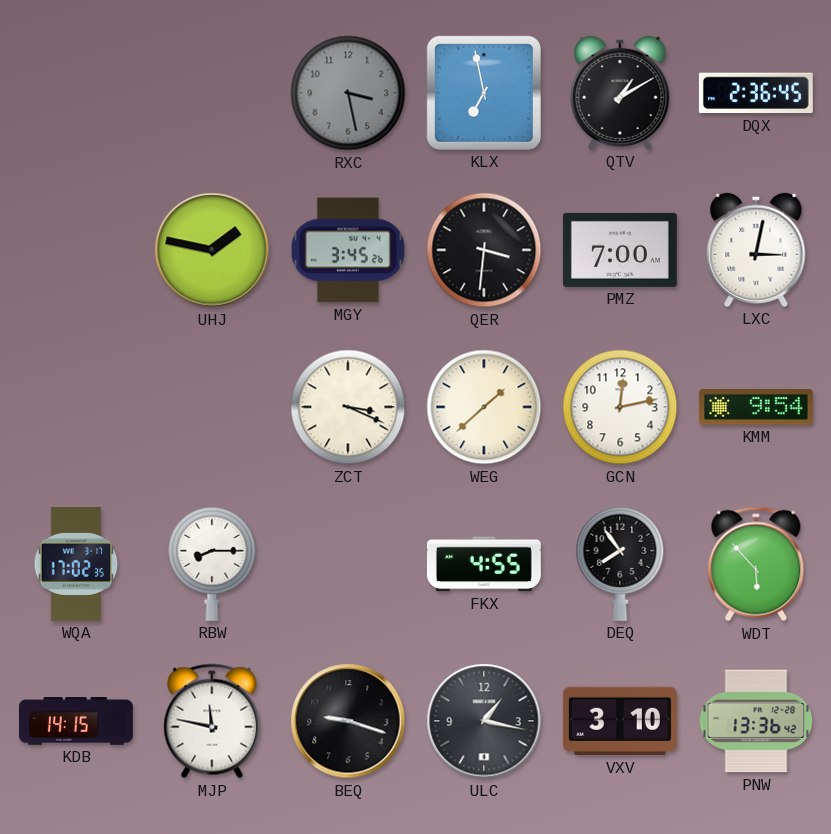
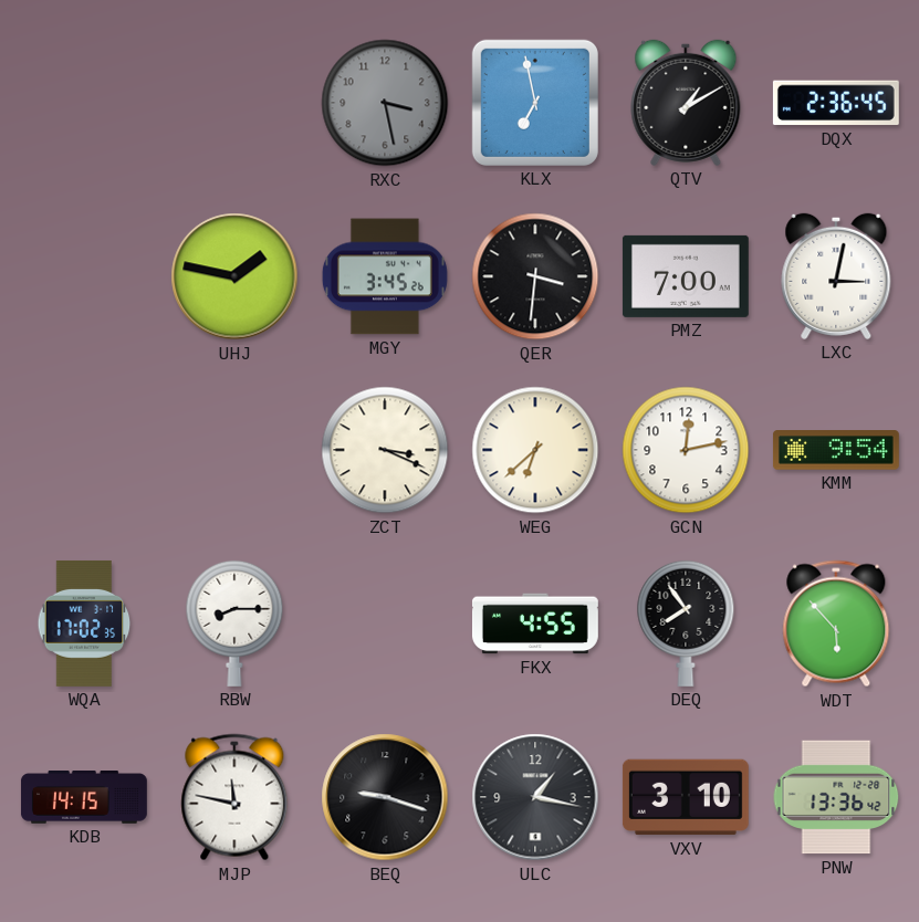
WEG: 1:38 -> 6:38
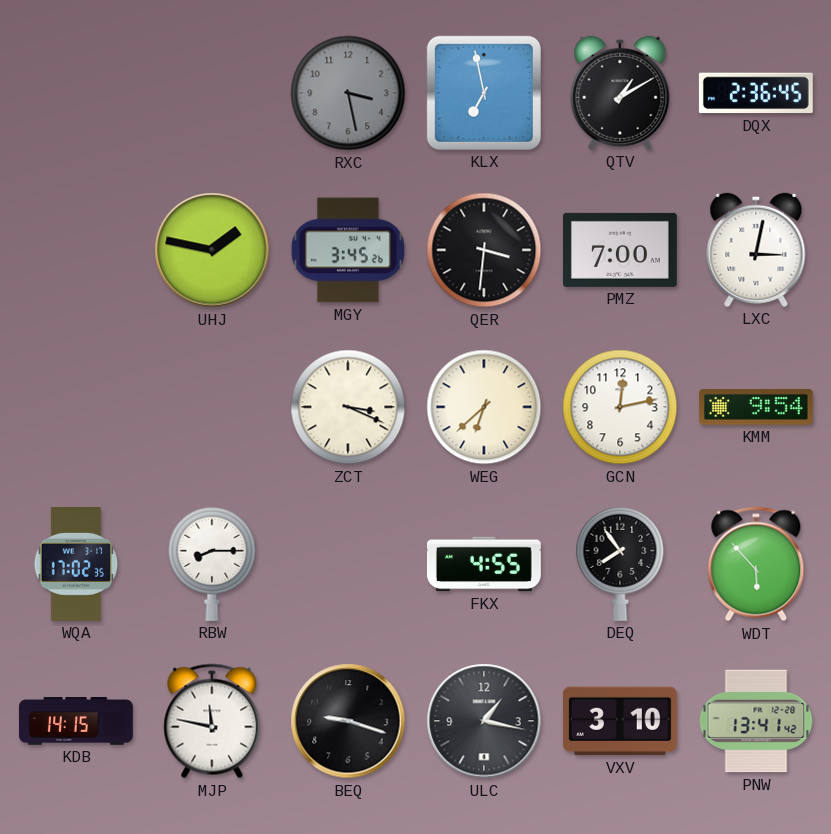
PNW: 13:36 -> 13:41
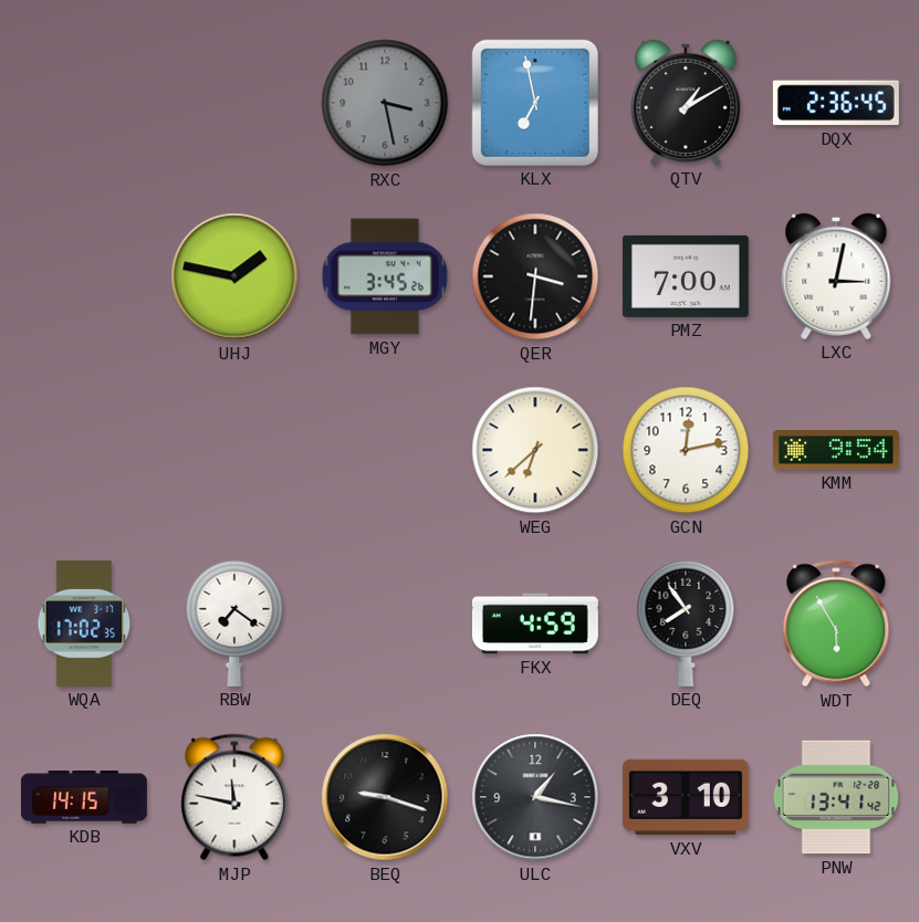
ZCT: 3:19 -> none
RBW: 8:15 -> 7:21
FKX: 4:55 -> 4:59
WDT: 5:53 -> 5:55
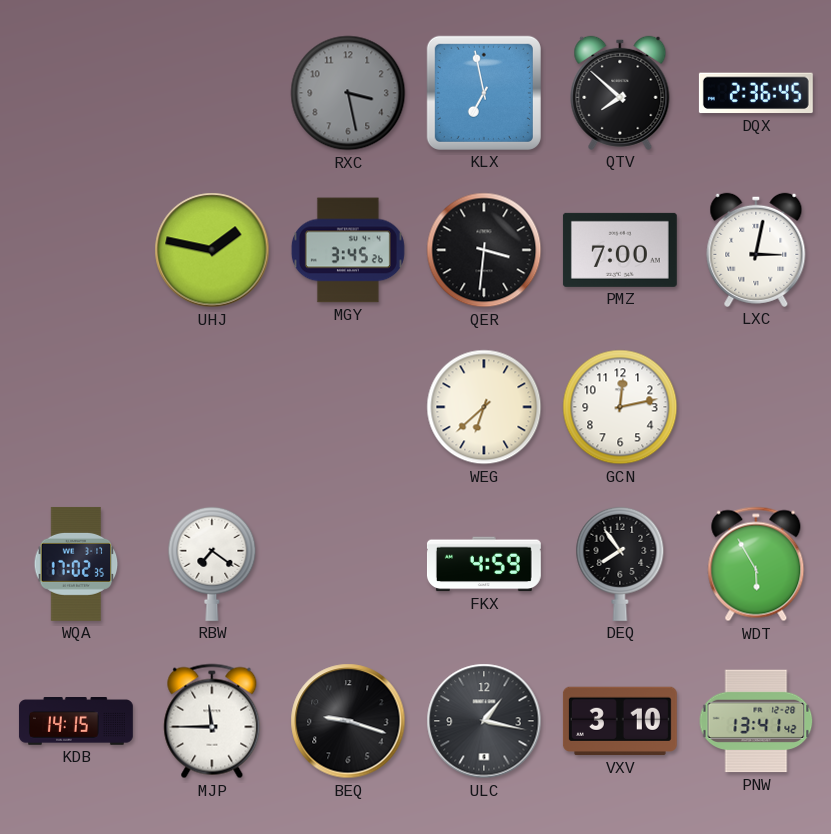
QTV: 1:10 -> 7:52
KMM: 9:54 -> none
MJP: 11:47 -> 11:45
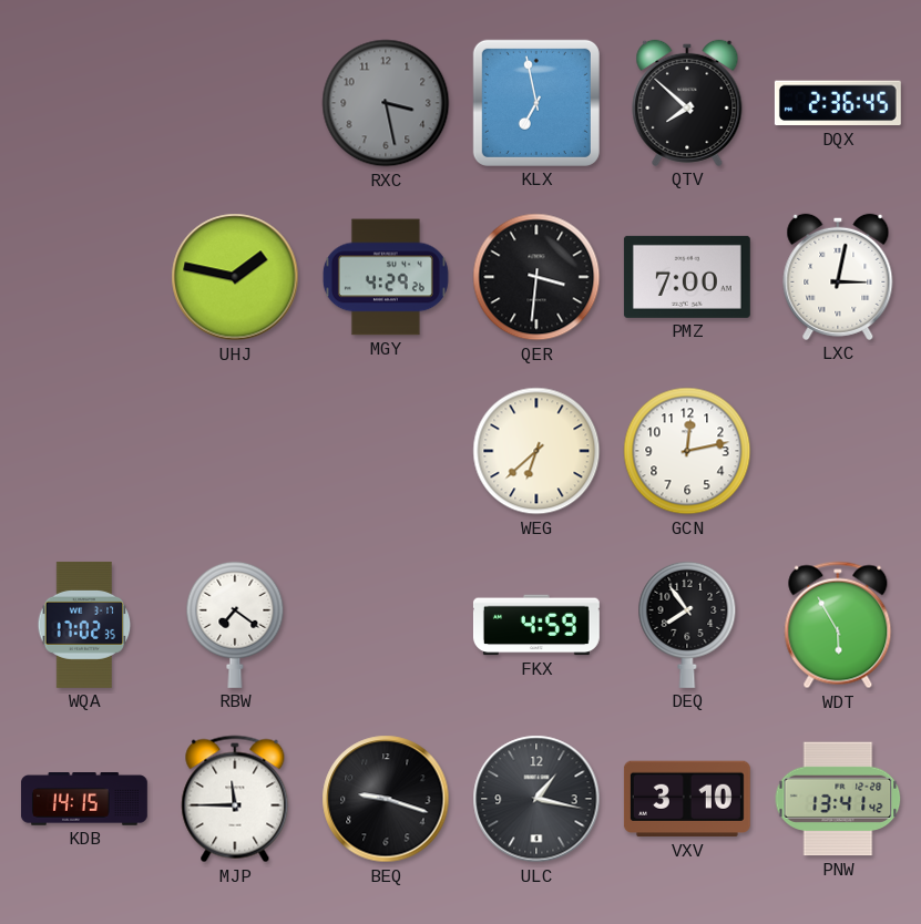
MGY: 3:45 -> 4:29
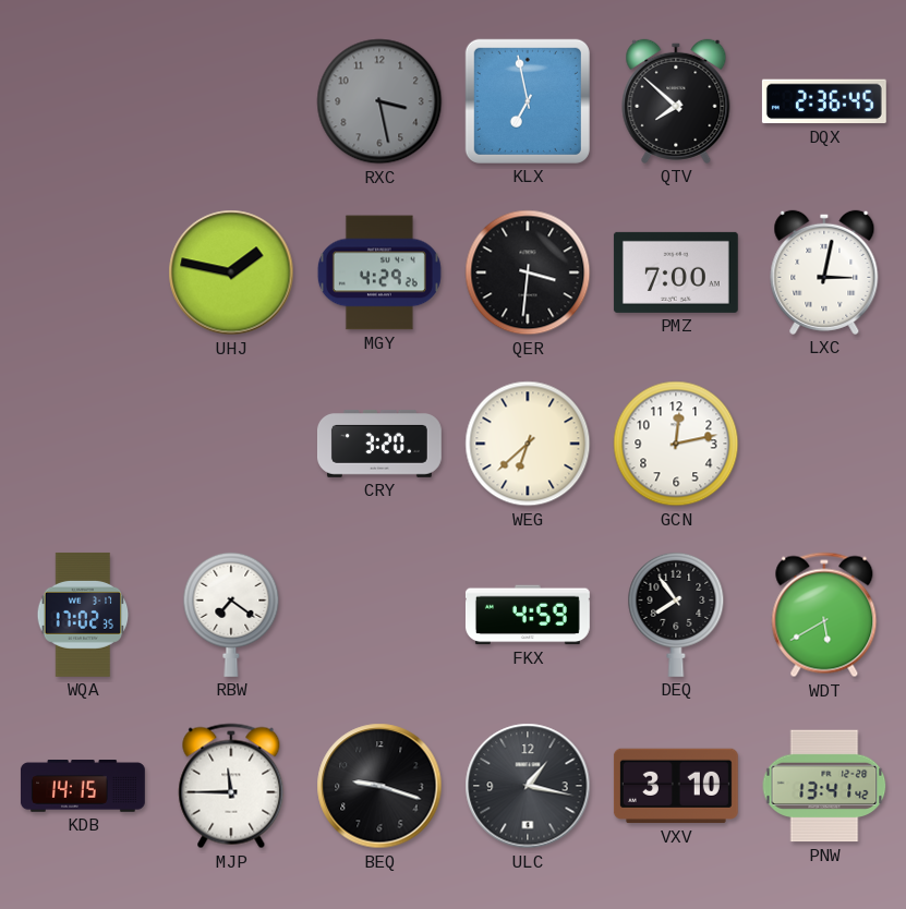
CRY: none -> 3:20
WDT: 5:55 -> 5:40
